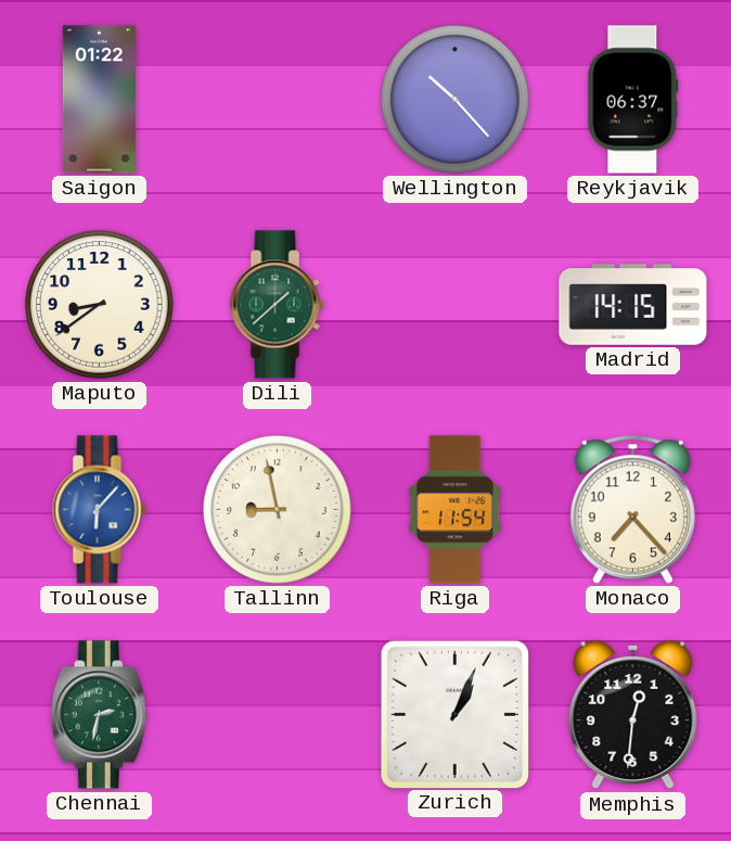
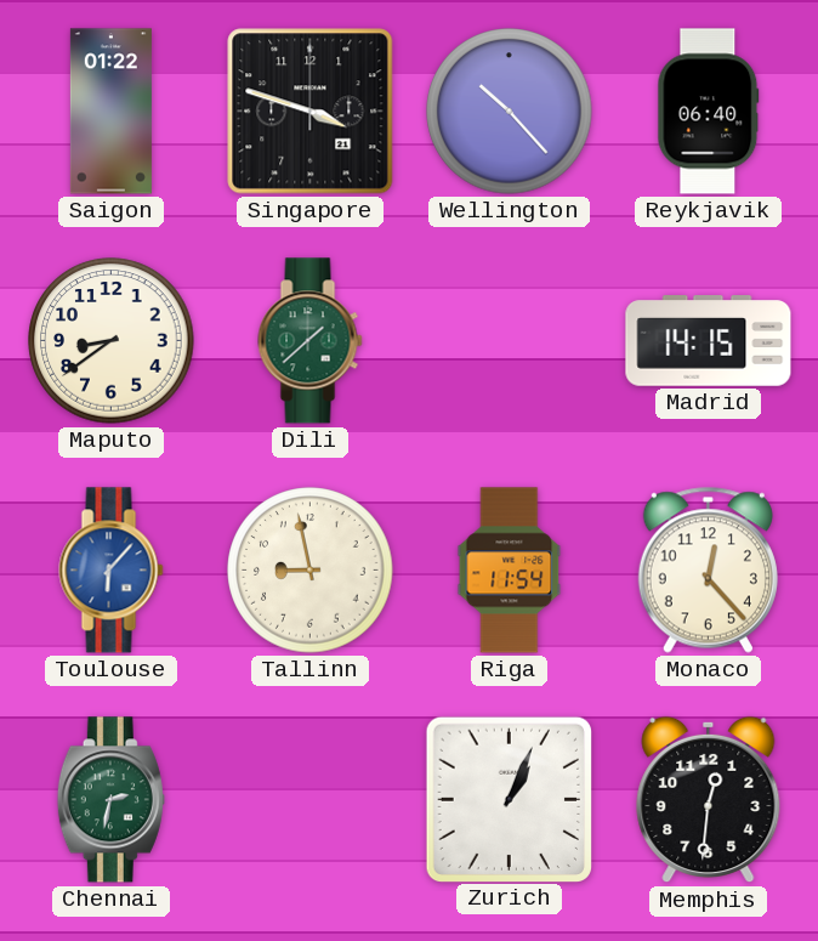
Singapore: none -> 3:48
Reykjavik: 06:37 -> 06:40
Monaco: 7:23 -> 12:23
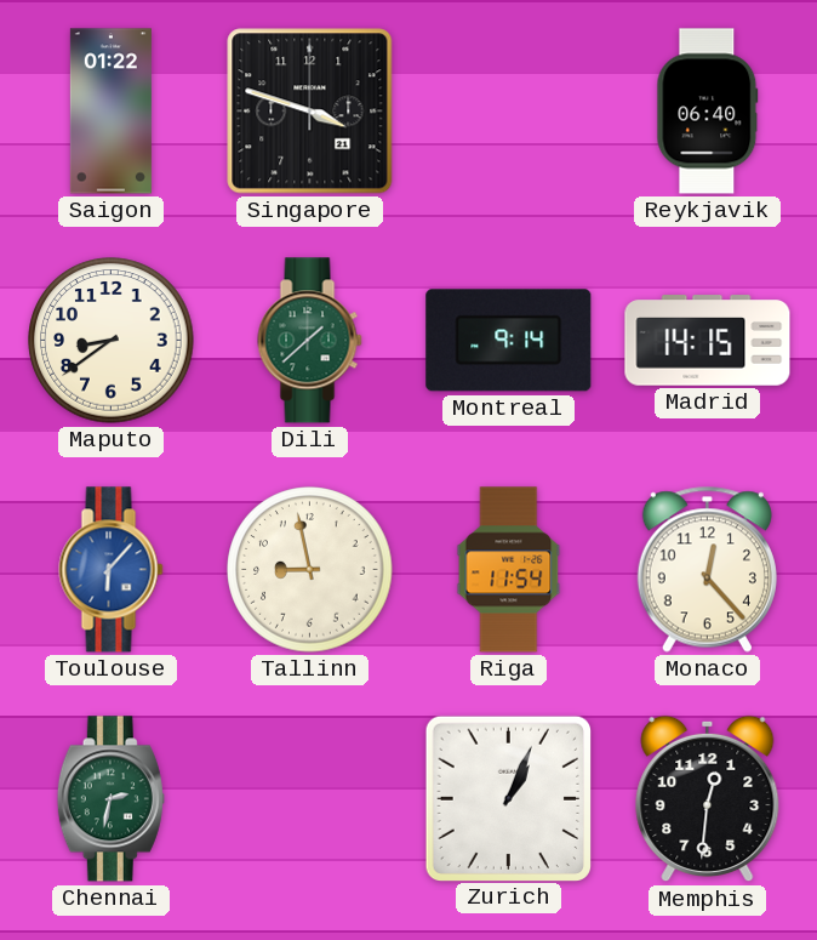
Wellington: 10:23 -> none
Montreal: none -> 9:14
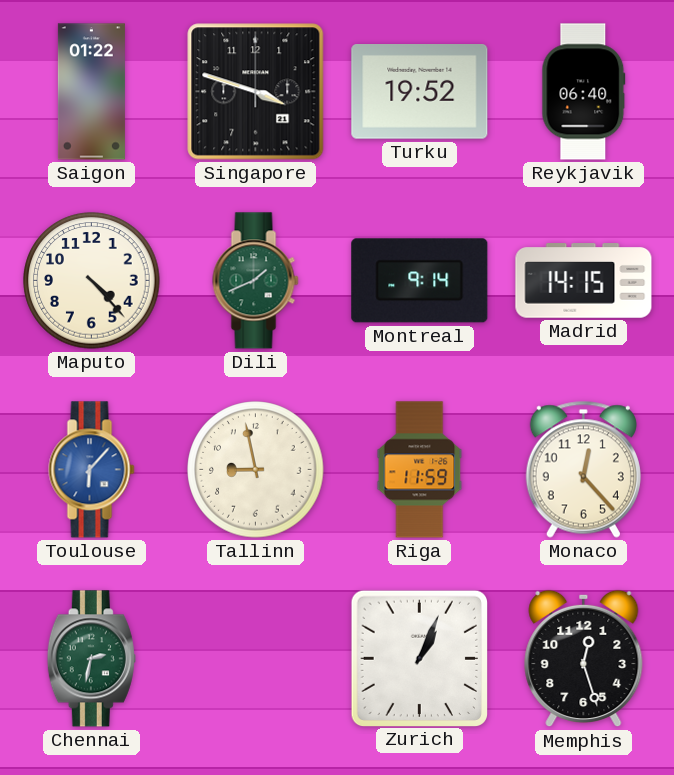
Turku: none -> 19:52
Maputo: 8:39 -> 4:23
Dili: 1:38 -> 1:41
Riga: 11:54 -> 11:59
Memphis: 12:31 -> 12:27
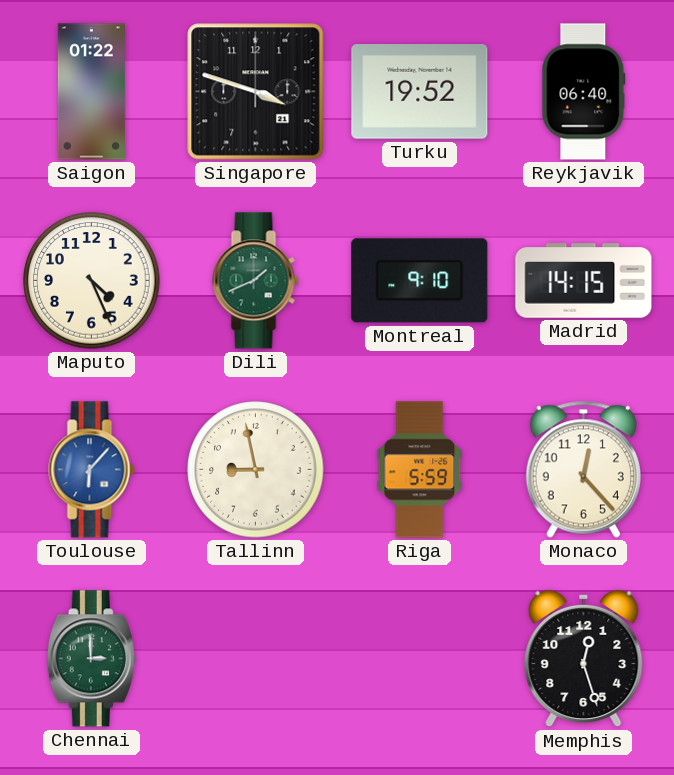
Maputo: 4:23 -> 4:26
Montreal: 9:14 -> 9:10
Riga: 11:59 -> 5:59
Chennai: 2:32 -> 3:00
Zurich: 1:04 -> none
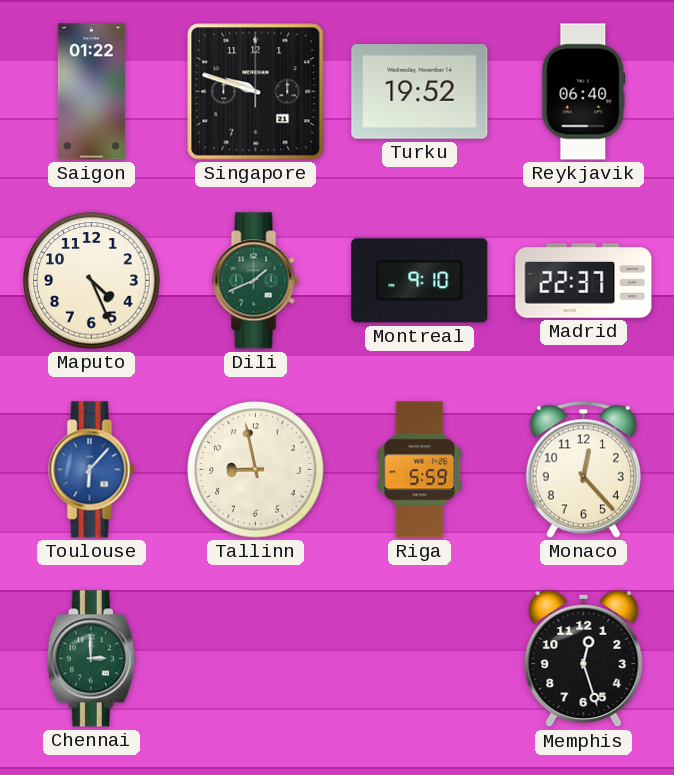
Singapore: 3:48 -> 9:48
Madrid: 14:15 -> 22:37
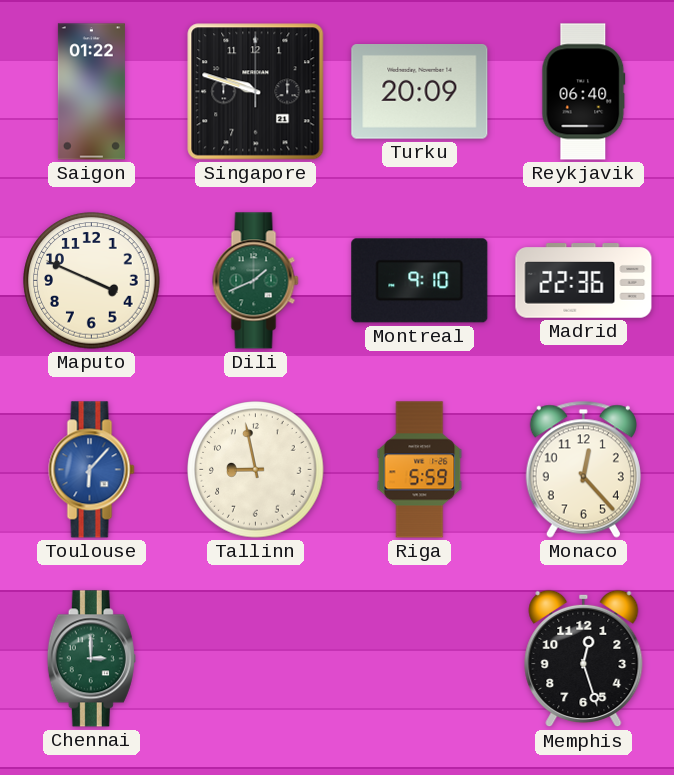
Turku: 19:52 -> 20:09
Maputo: 4:26 -> 3:49
Madrid: 22:37 -> 22:36
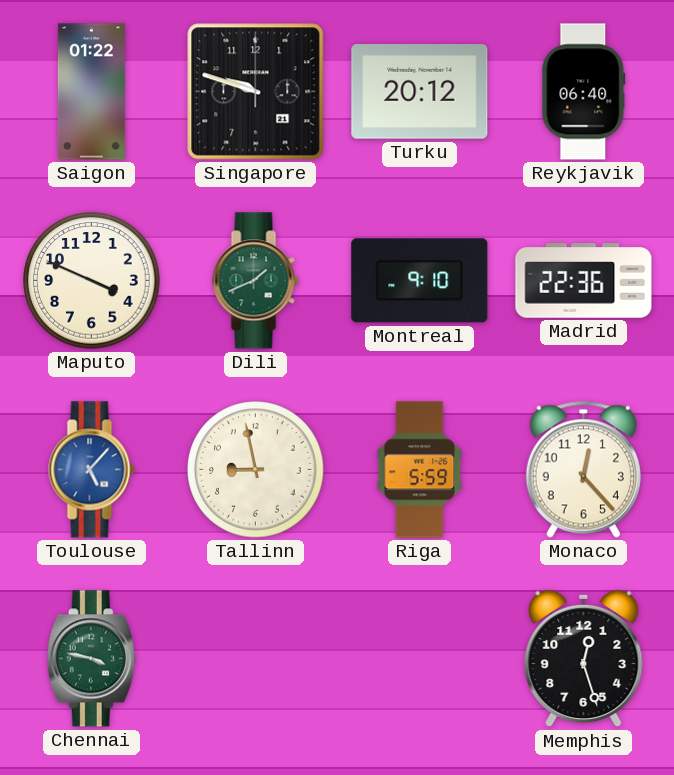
Turku: 20:09 -> 20:12
Toulouse: 6:07 -> 5:07
Chennai: 3:00 -> 3:47
